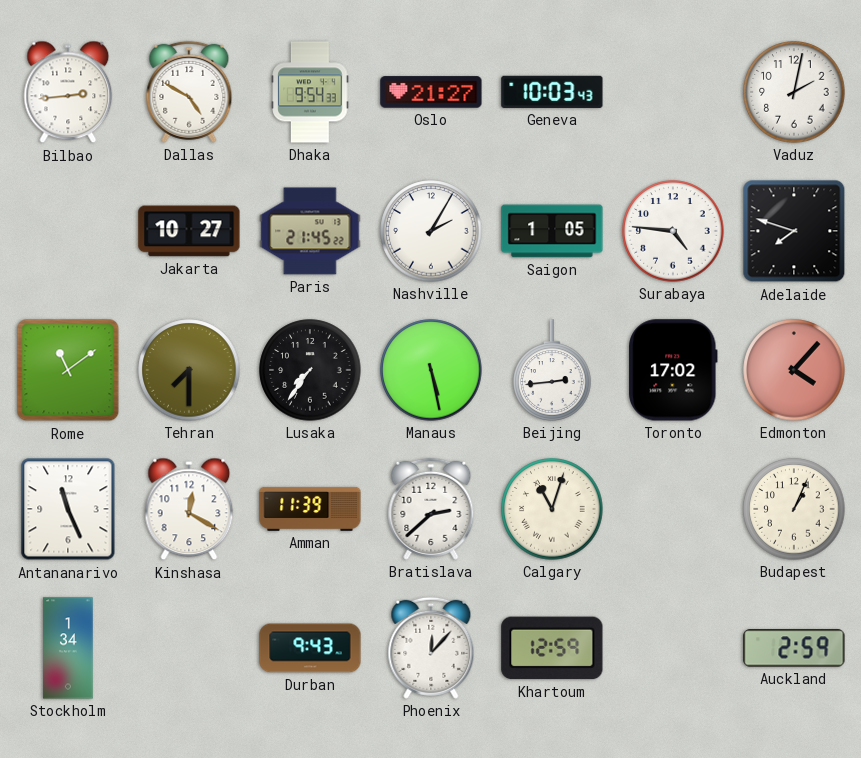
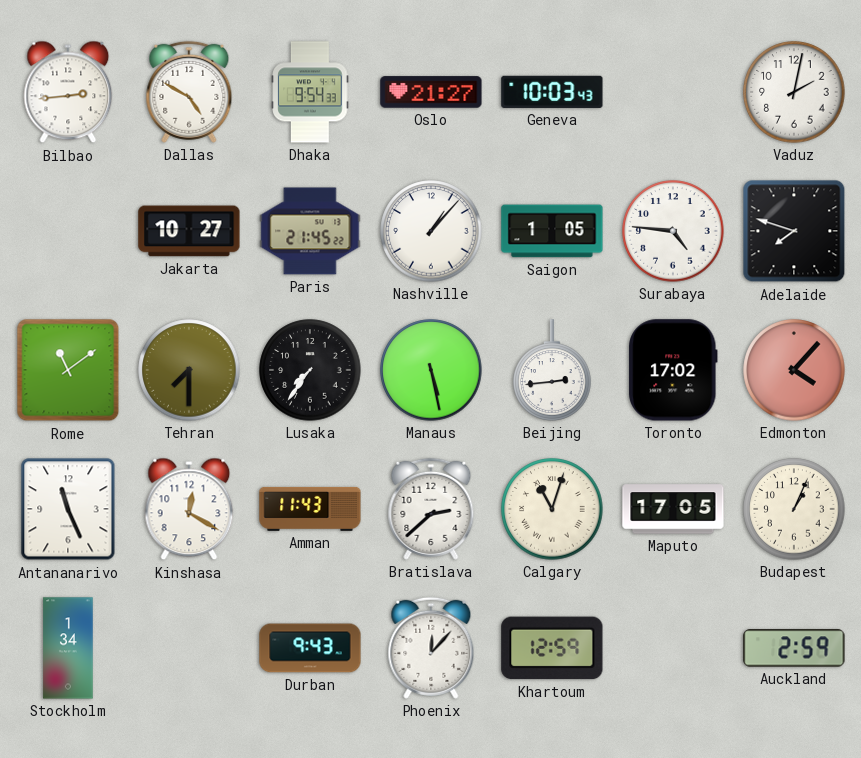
Nashville: 2:05 -> 1:07
Amman: 11:39 -> 11:43
Maputo: none -> 17:05
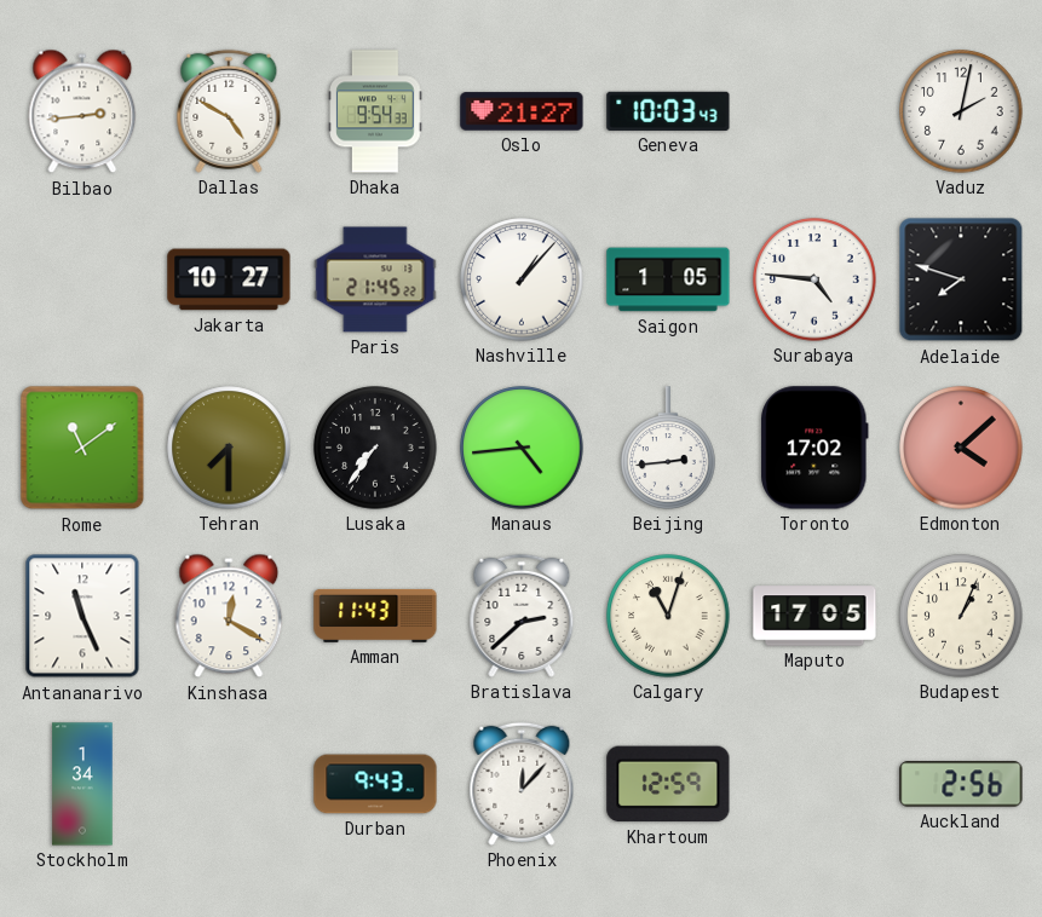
Manaus: 5:28 -> 4:44
Edmonton: 4:07 -> 4:08
Auckland: 2:59 -> 2:56
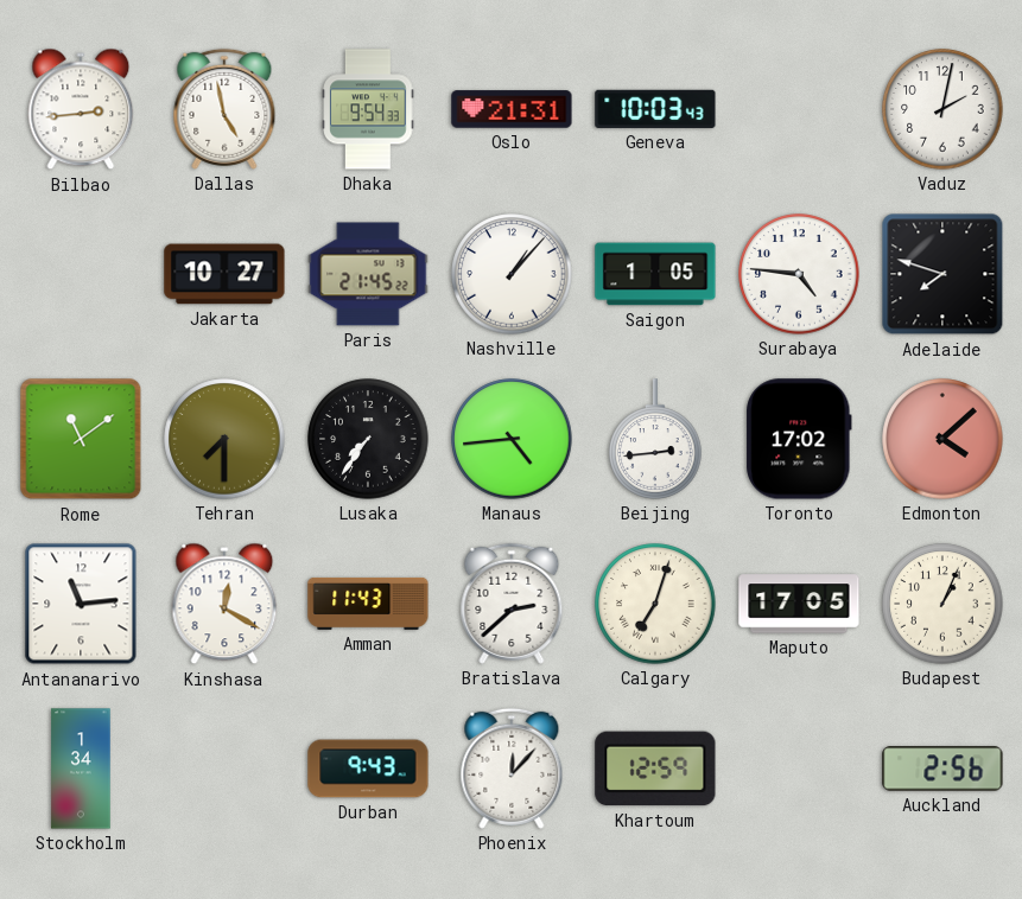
Dallas: 4:50 -> 4:58
Oslo: 21:27 -> 21:31
Antananarivo: 11:26 -> 11:14
Calgary: 11:03 -> 7:03
